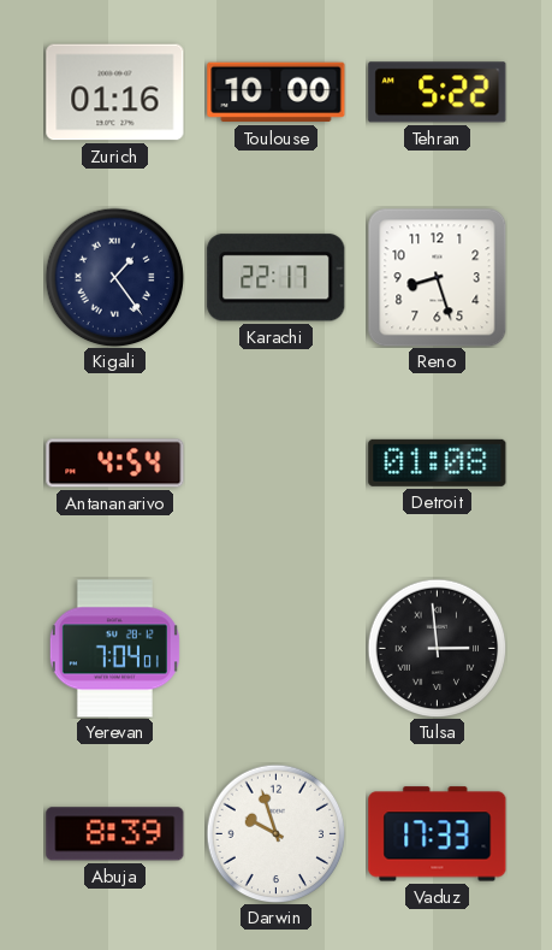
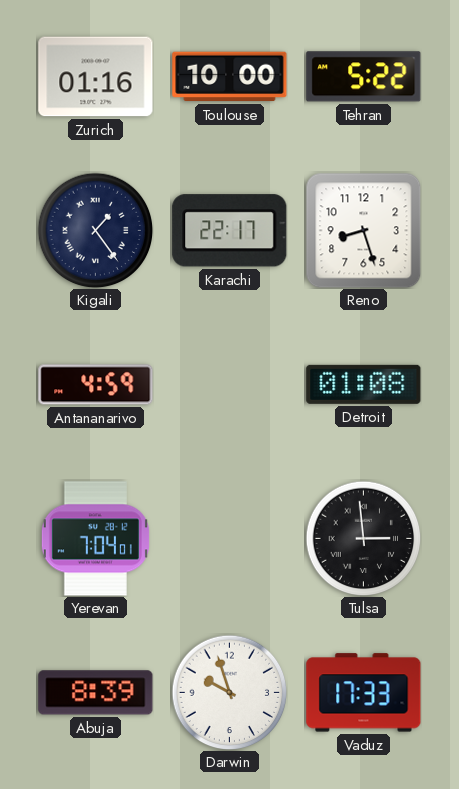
Antananarivo: 4:54 -> 4:59
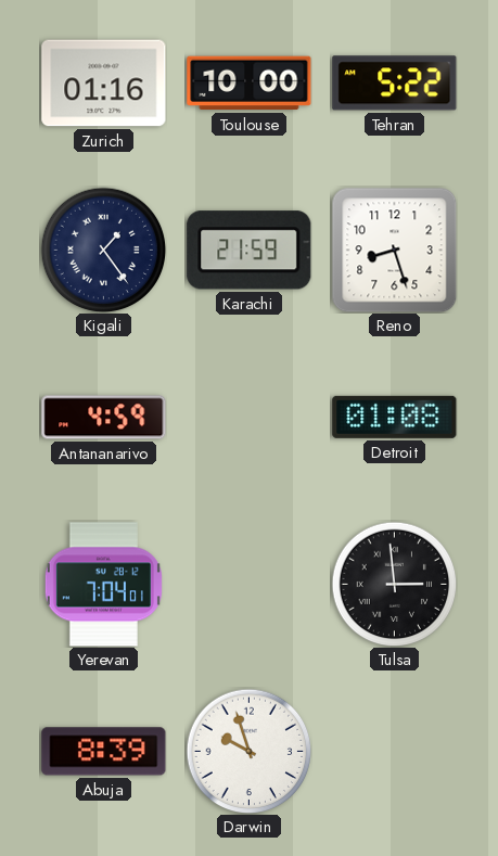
Karachi: 22:17 -> 21:59
Vaduz: 17:33 -> none
